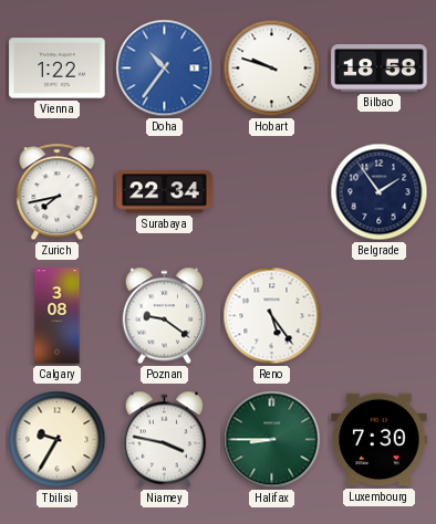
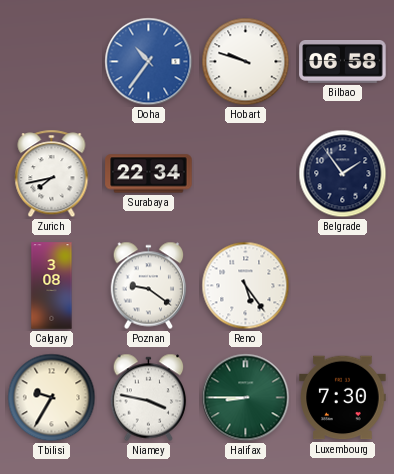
Vienna: 1:22 -> none
Bilbao: 18:58 -> 06:58
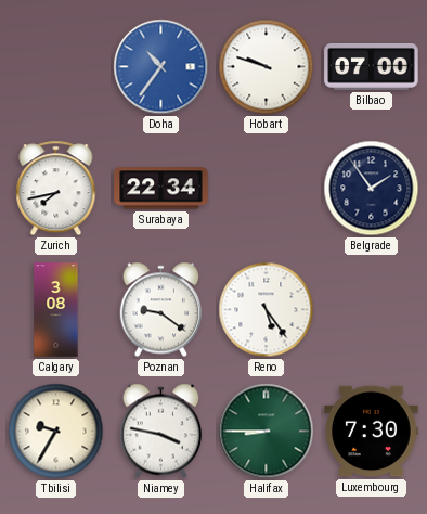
Bilbao: 06:58 -> 07:00
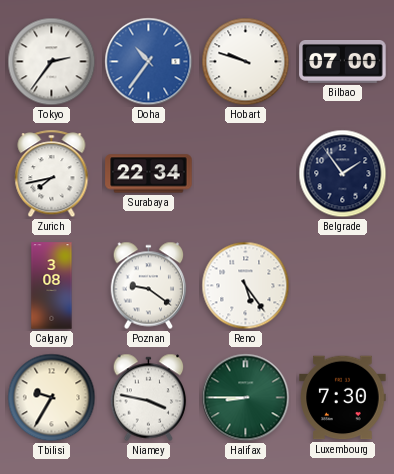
Tokyo: none -> 2:36
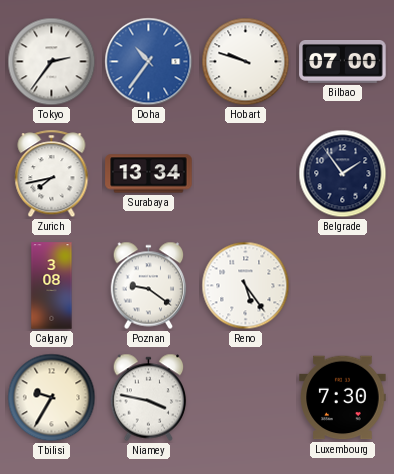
Surabaya: 22:34 -> 13:34
Halifax: 8:45 -> none
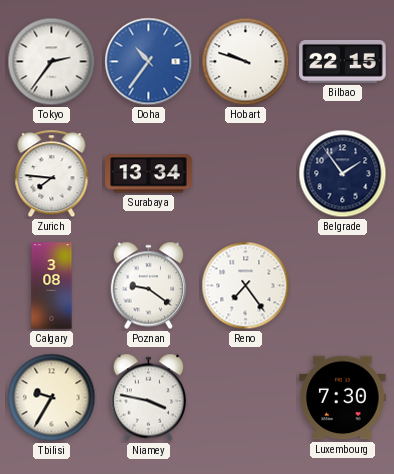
Bilbao: 07:00 -> 22:15
Zurich: 7:43 -> 7:46
Reno: 5:24 -> 7:24
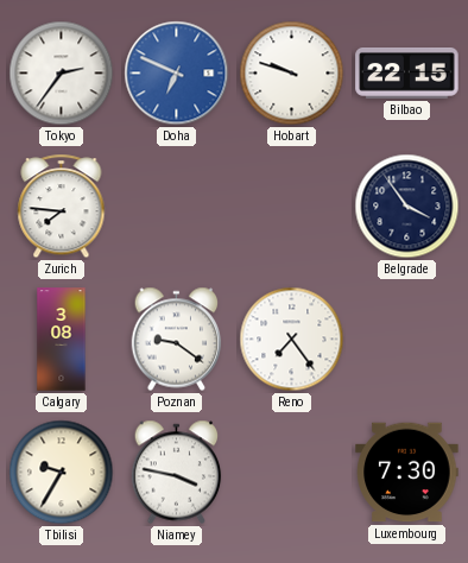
Doha: 10:36 -> 6:49
Surabaya: 13:34 -> none
Belgrade: 1:54 -> 3:54
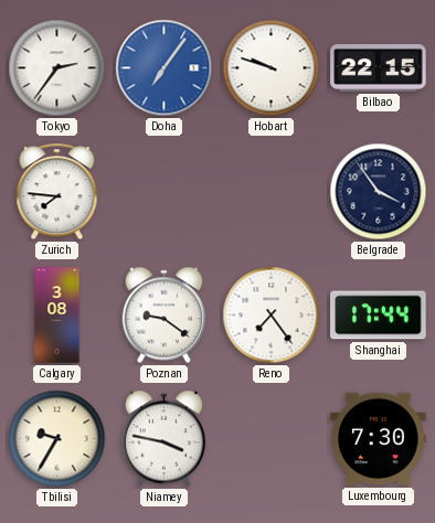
Doha: 6:49 -> 7:06
Shanghai: none -> 17:44
